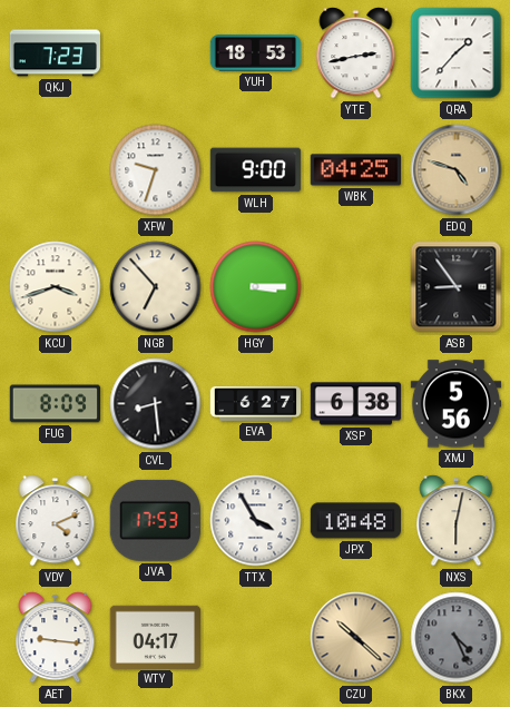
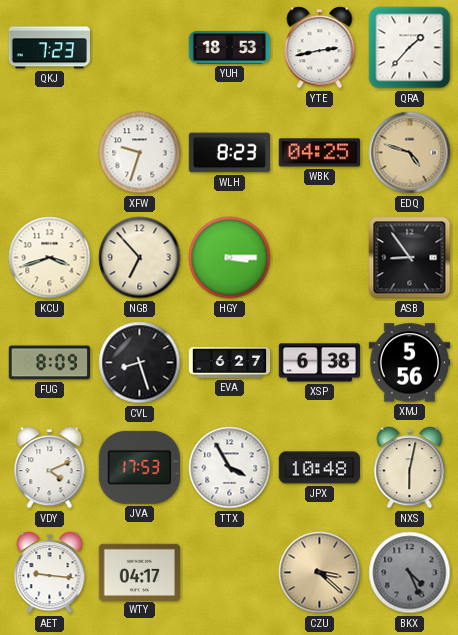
WLH: 9:00 -> 8:23
CVL: 8:29 -> 8:27
CZU: 10:22 -> 3:22
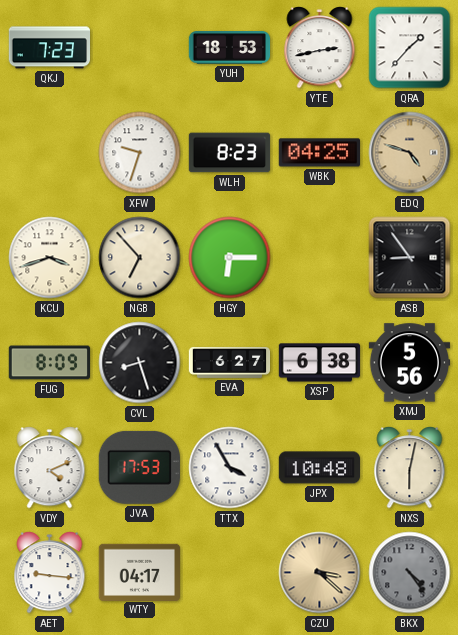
HGY: 3:15 -> 6:15
BKX: 4:26 -> 4:24
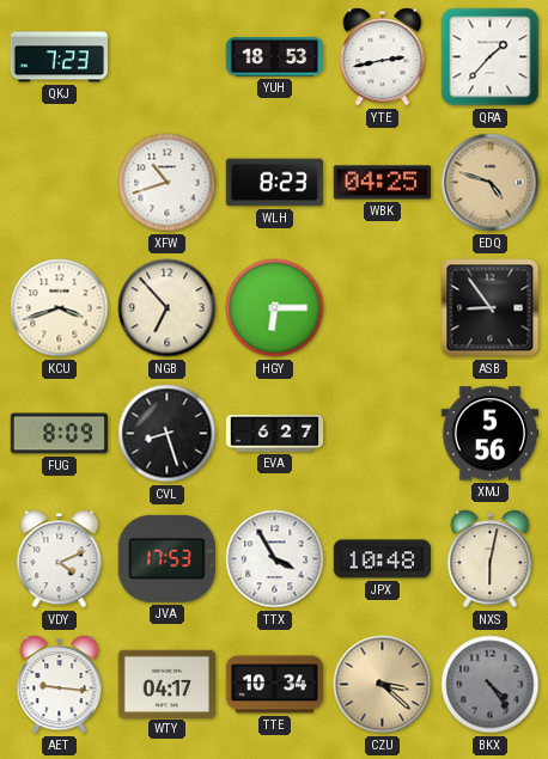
XFW: 9:33 -> 10:42
XSP: 6:38 -> none
TTE: none -> 10:34
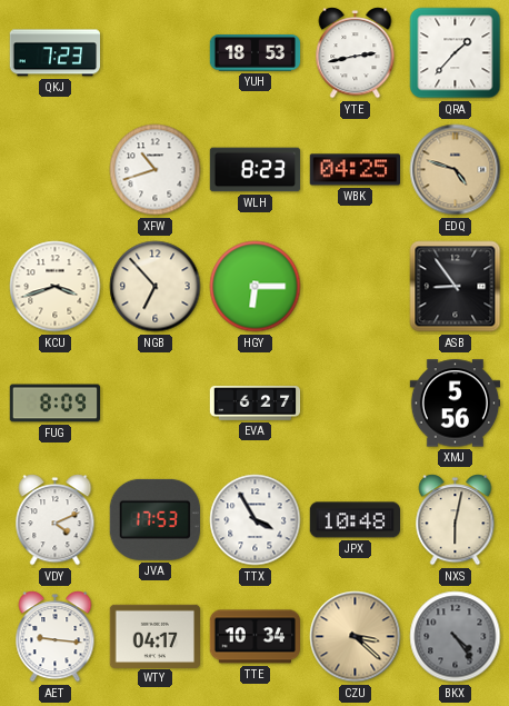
CVL: 8:27 -> none
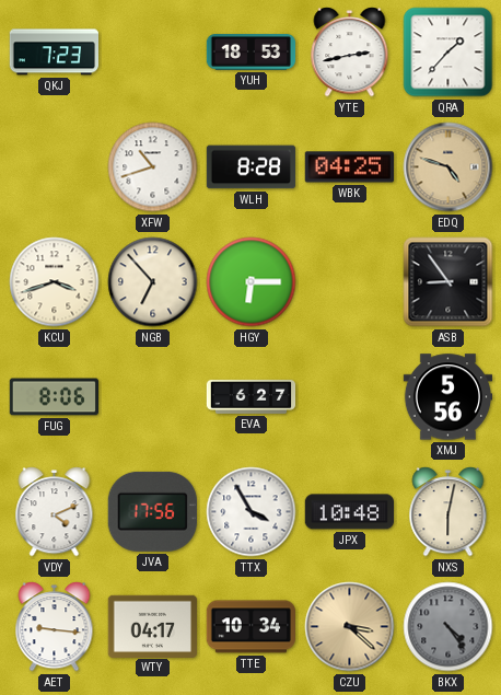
WLH: 8:23 -> 8:28
FUG: 8:09 -> 8:06
JVA: 17:53 -> 17:56
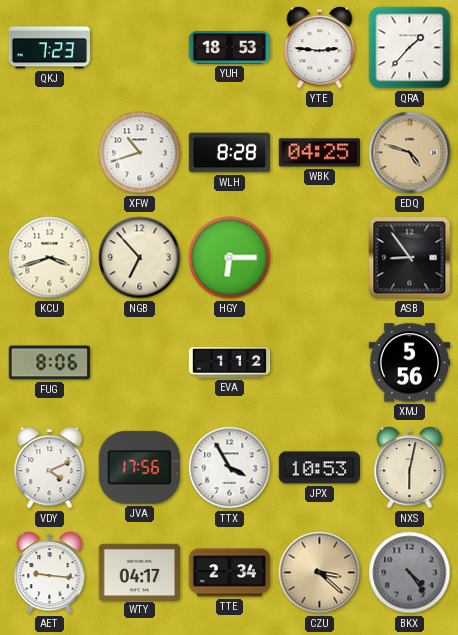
YTE: 2:43 -> 2:46
EVA: 6:27 -> 1:12
JPX: 10:48 -> 10:53
TTE: 10:34 -> 2:34
